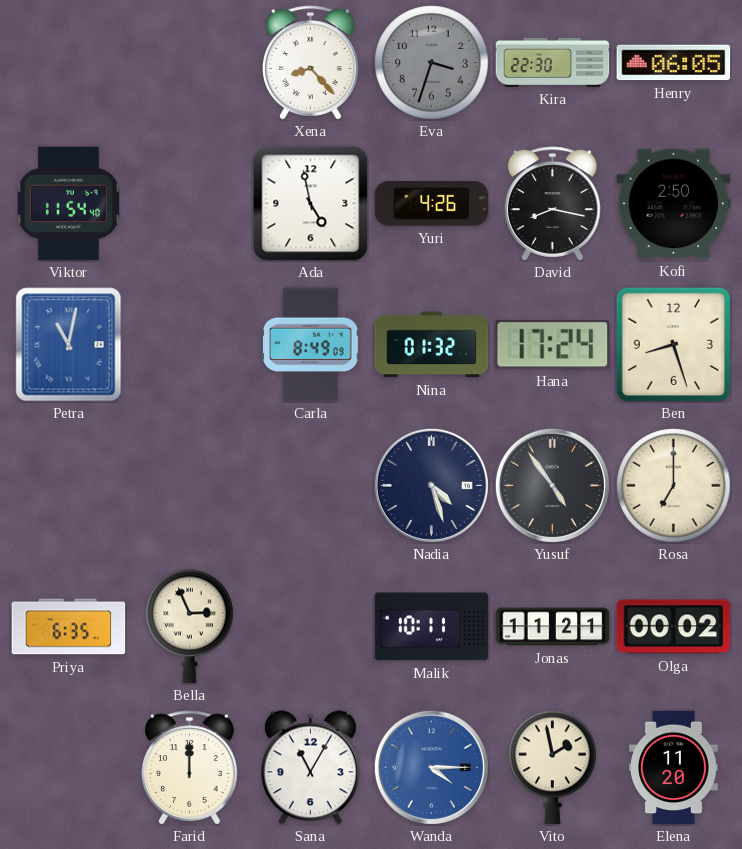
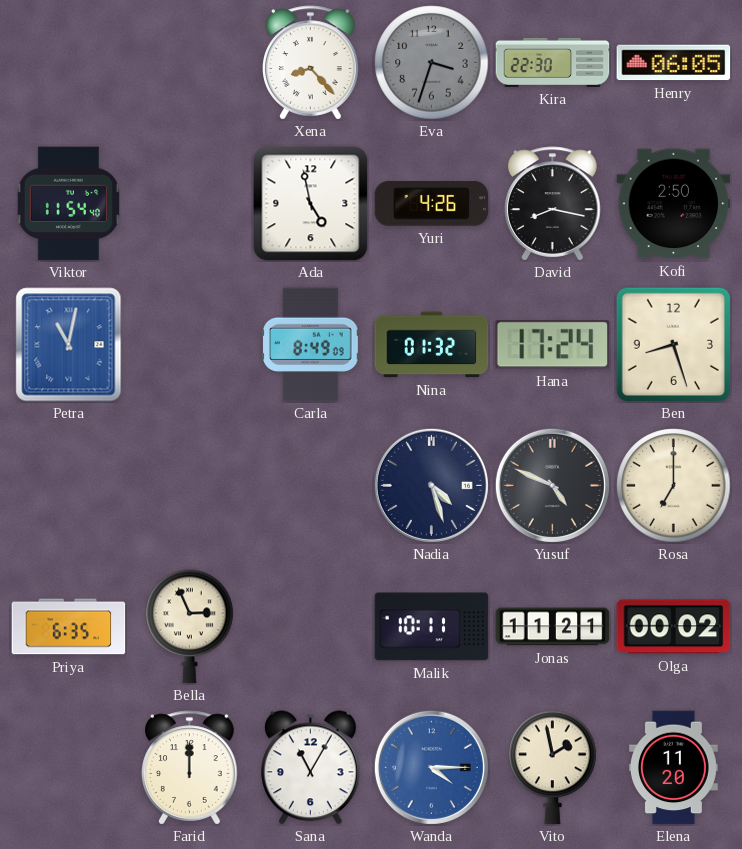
Yusuf: 4:54 -> 4:49
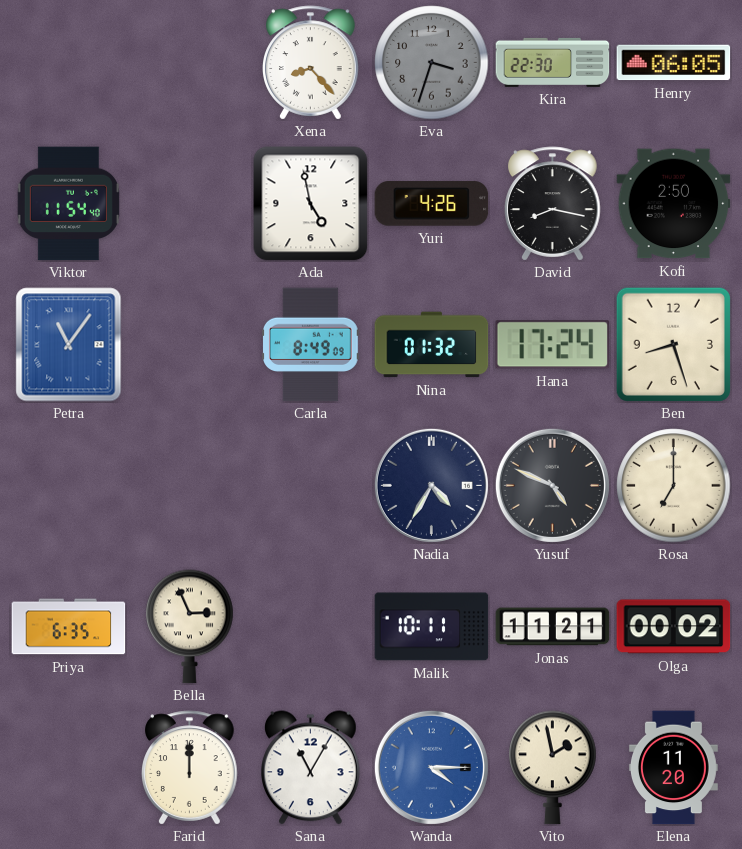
Petra: 11:02 -> 11:06
Nadia: 4:27 -> 4:35
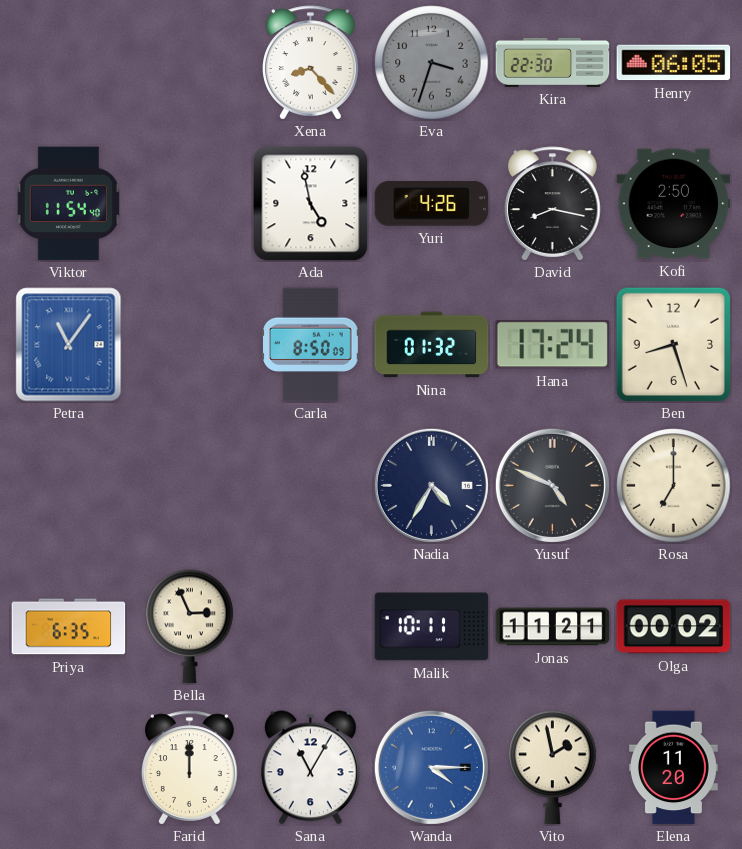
Carla: 8:49 -> 8:50
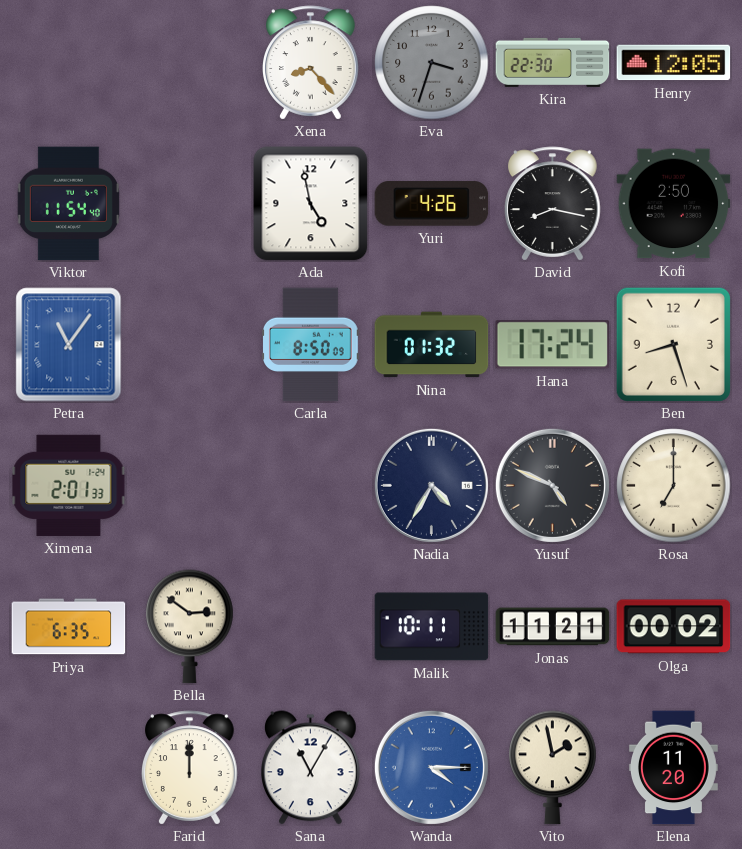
Henry: 06:05 -> 12:05
Ximena: none -> 2:01
Bella: 2:56 -> 2:51
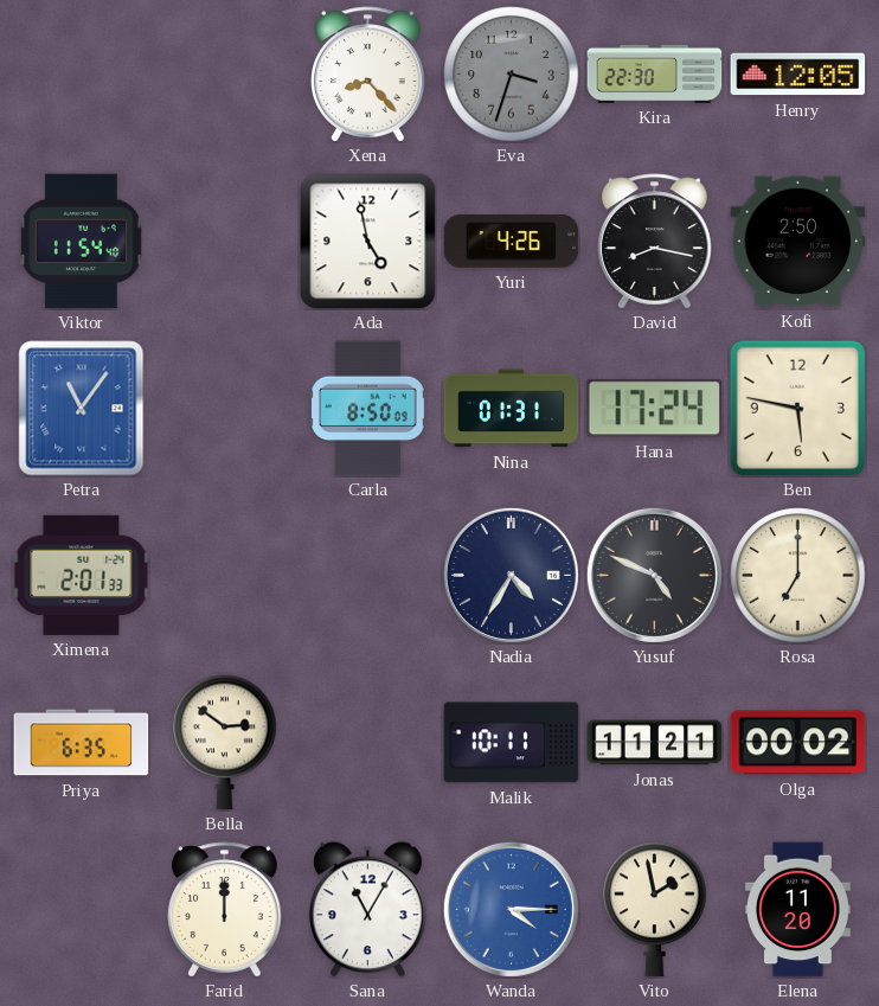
Nina: 01:32 -> 01:31
Ben: 8:27 -> 5:47
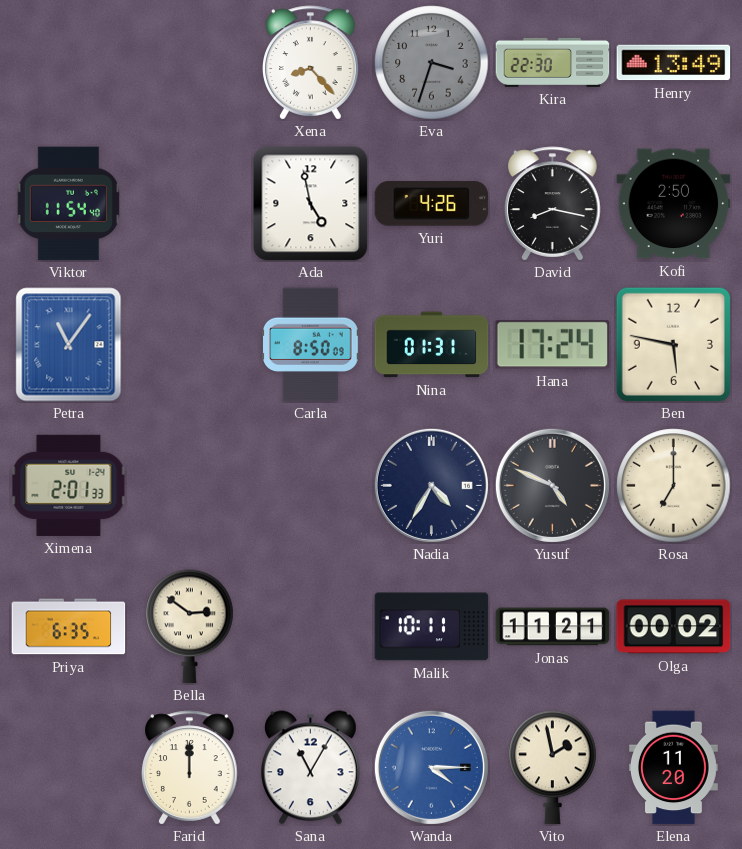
Henry: 12:05 -> 13:49
